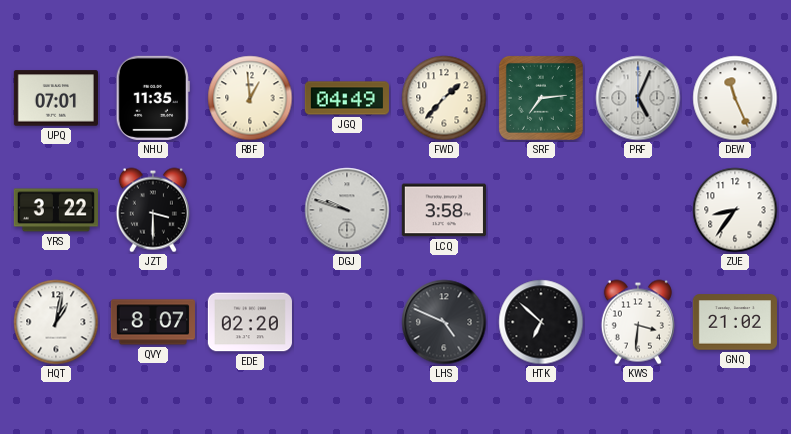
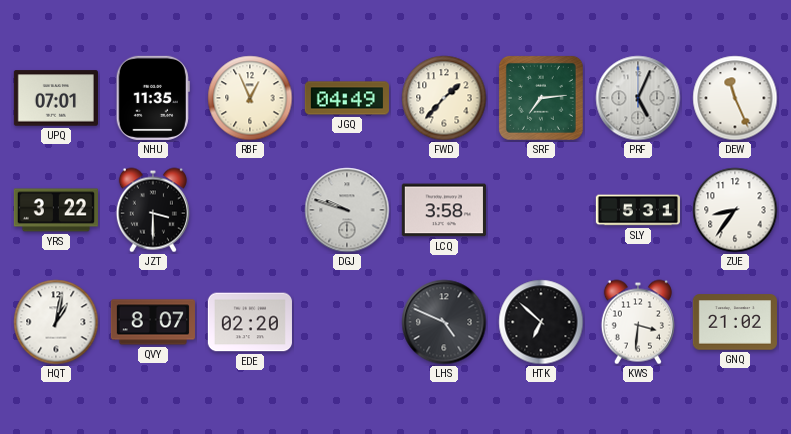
RBF: 12:59 -> 12:56
SLY: none -> 5:31
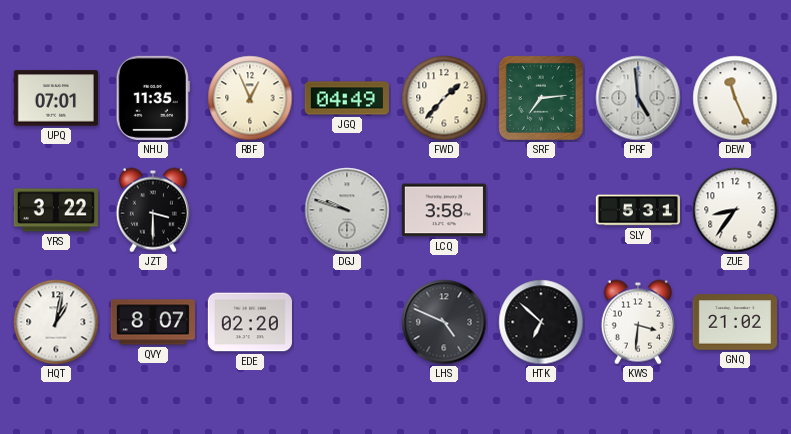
PRF: 5:04 -> 4:59
